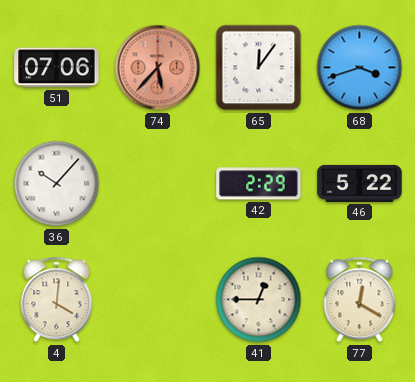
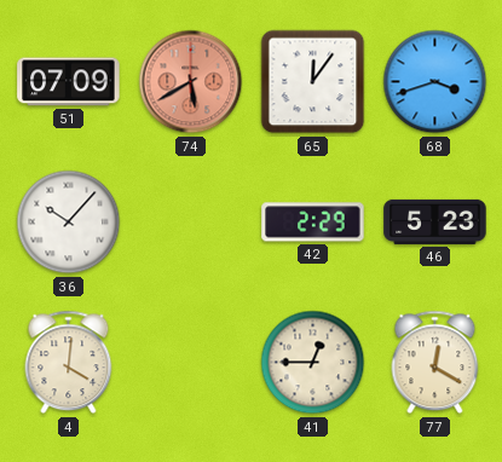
51: 07:06 -> 07:09
74: 5:37 -> 5:40
46: 5:22 -> 5:23
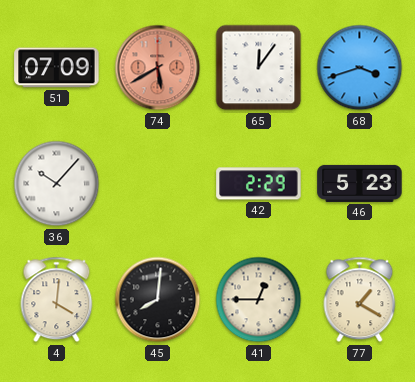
45: none -> 8:01
77: 12:20 -> 1:20
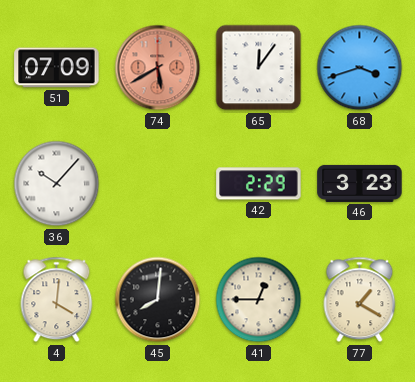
46: 5:23 -> 3:23
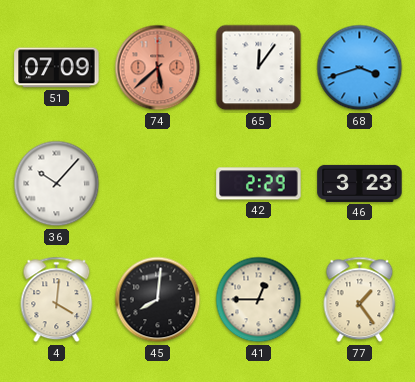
74: 5:40 -> 5:38
77: 1:20 -> 1:24
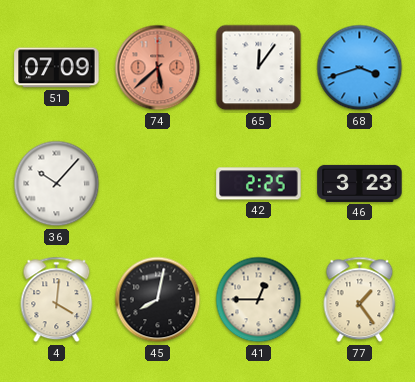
42: 2:29 -> 2:25
45: 8:01 -> 8:02
